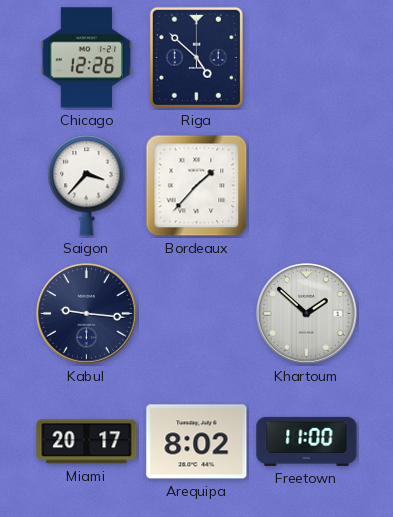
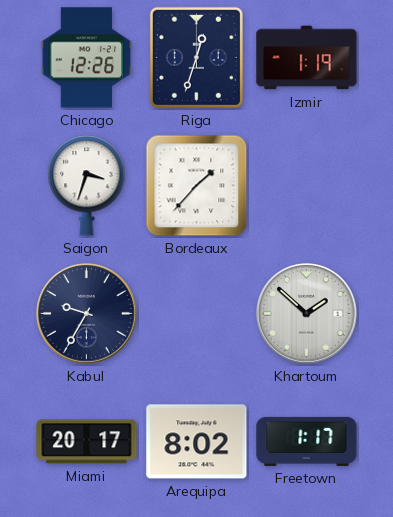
Riga: 4:52 -> 12:33
Izmir: none -> 1:19
Saigon: 3:37 -> 3:33
Kabul: 9:16 -> 9:35
Freetown: 11:00 -> 1:17
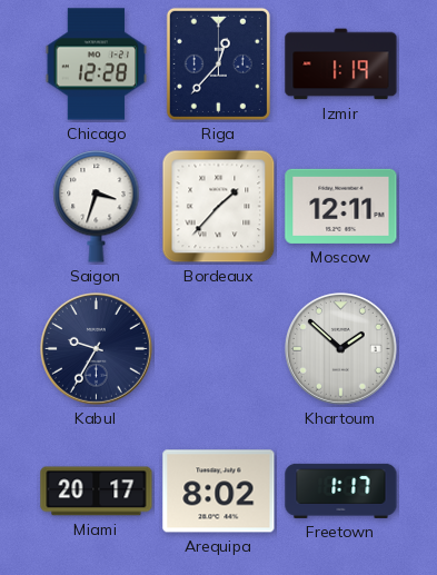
Chicago: 12:26 -> 12:28
Riga: 12:33 -> 12:37
Moscow: none -> 12:11
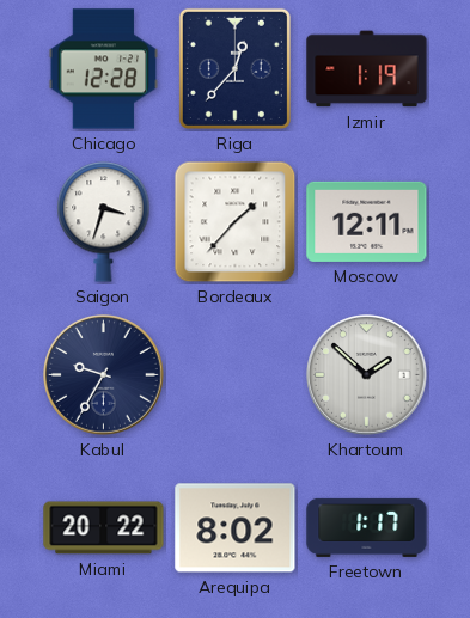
Miami: 20:17 -> 20:22
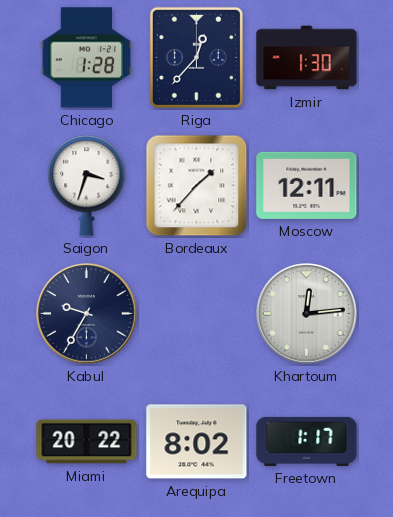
Chicago: 12:28 -> 1:28
Izmir: 1:19 -> 1:30
Khartoum: 1:52 -> 12:14
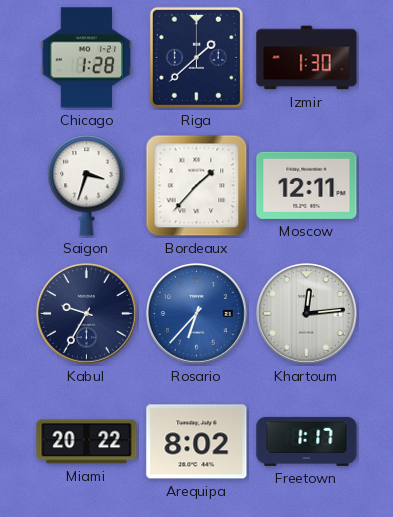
Riga: 12:37 -> 1:38
Rosario: none -> 6:37
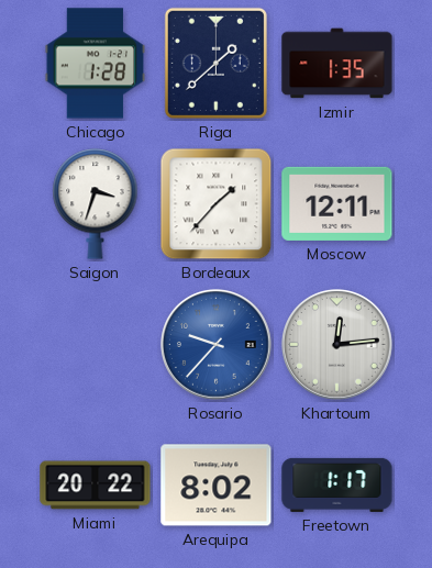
Izmir: 1:30 -> 1:35
Kabul: 9:35 -> none
Rosario: 6:37 -> 9:37
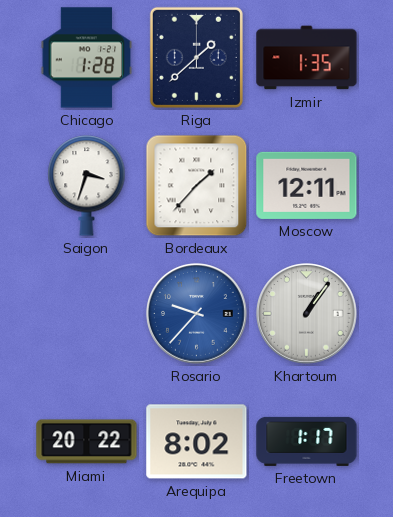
Khartoum: 12:14 -> 1:06
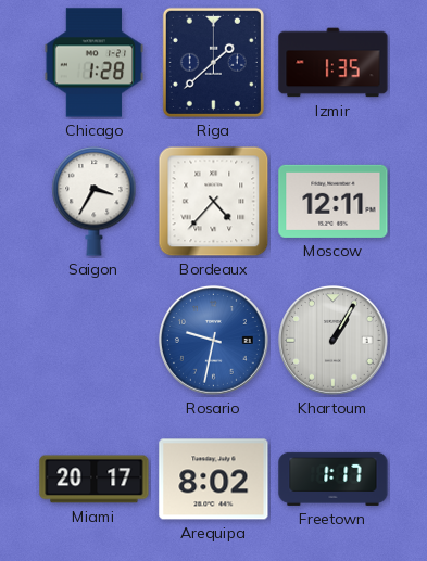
Saigon: 3:33 -> 3:35
Bordeaux: 1:37 -> 4:37
Rosario: 9:37 -> 9:32
Khartoum: 1:06 -> 1:05
Miami: 20:22 -> 20:17
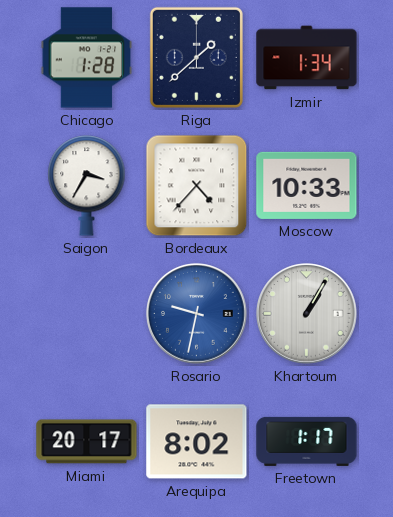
Izmir: 1:35 -> 1:34
Moscow: 12:11 -> 10:33
